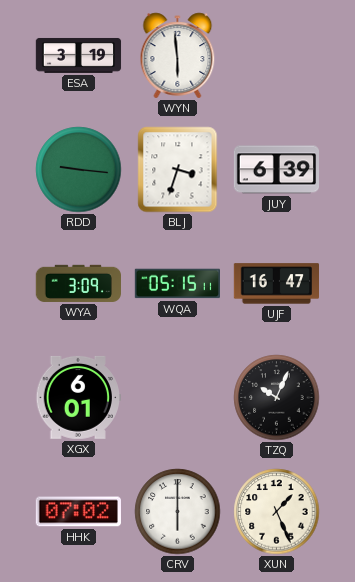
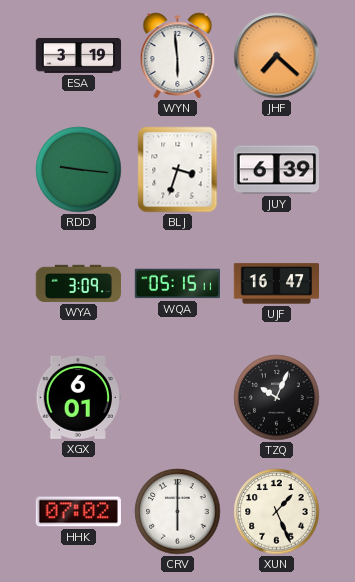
JHF: none -> 7:22
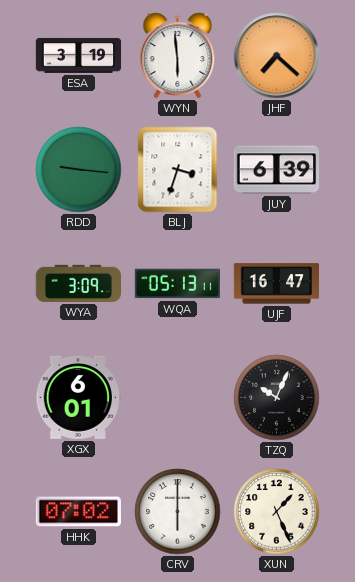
WQA: 05:15 -> 05:13
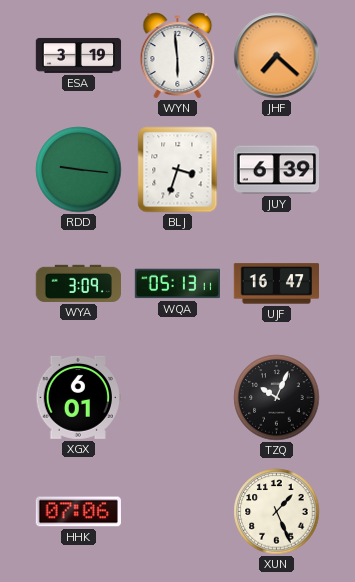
HHK: 07:02 -> 07:06
CRV: 6:00 -> none
